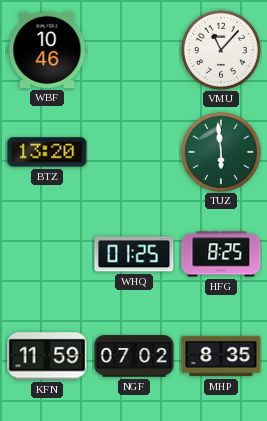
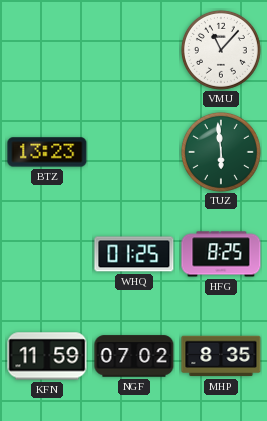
WBF: 10:46 -> none
BTZ: 13:20 -> 13:23
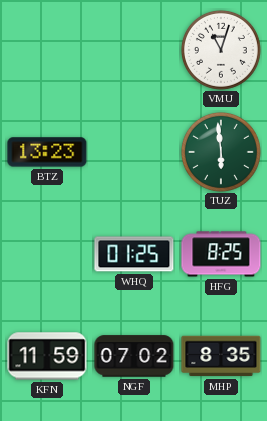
VMU: 11:07 -> 11:03
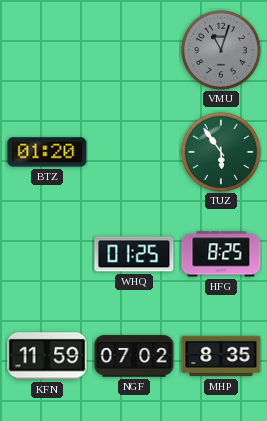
VMU dial: white -> grey
BTZ: 13:23 -> 01:20
TUZ: 5:59 -> 5:54
